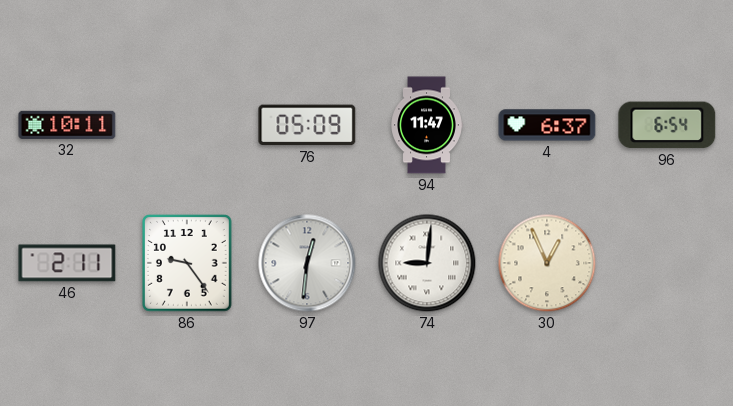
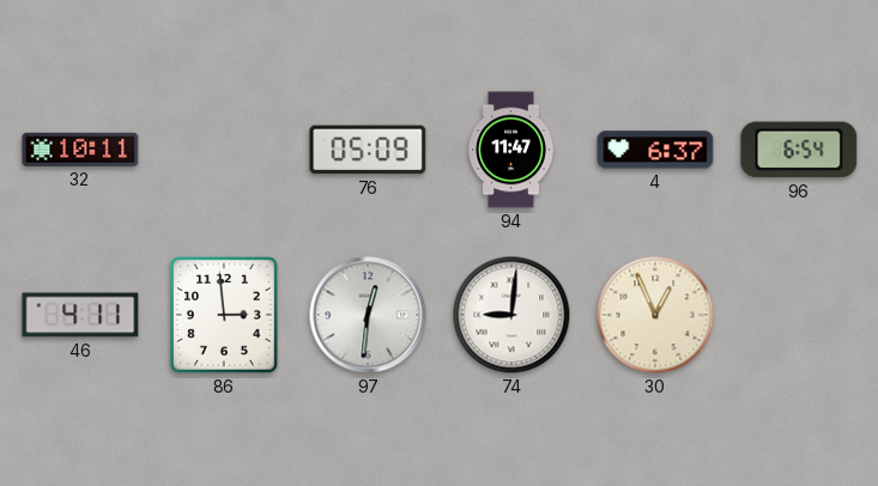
46: 2:11 -> 4:11
86: 9:24 -> 2:59
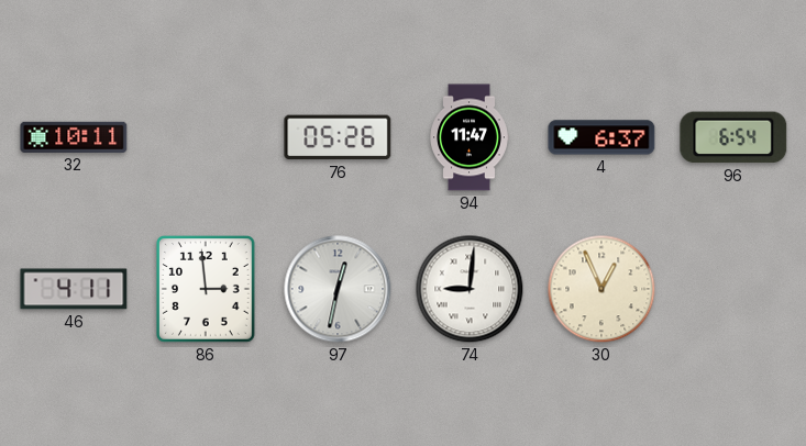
76: 05:09 -> 05:26
97: 12:31 -> 12:32
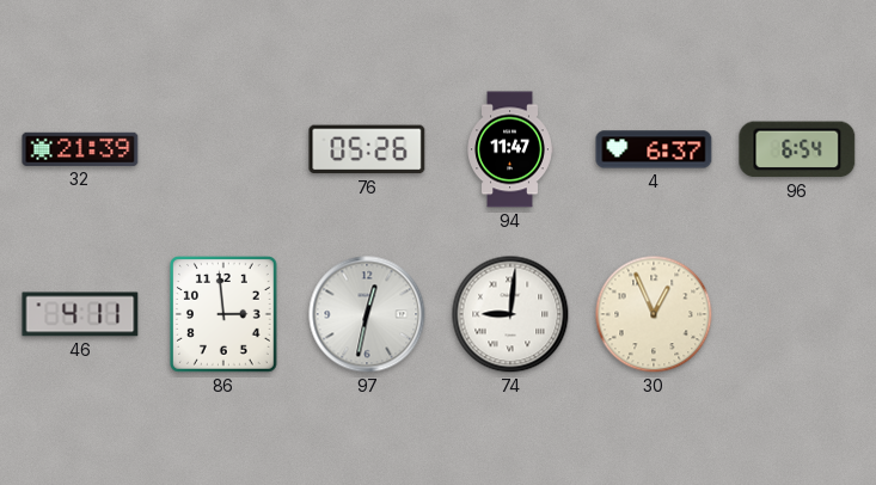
32: 10:11 -> 21:39
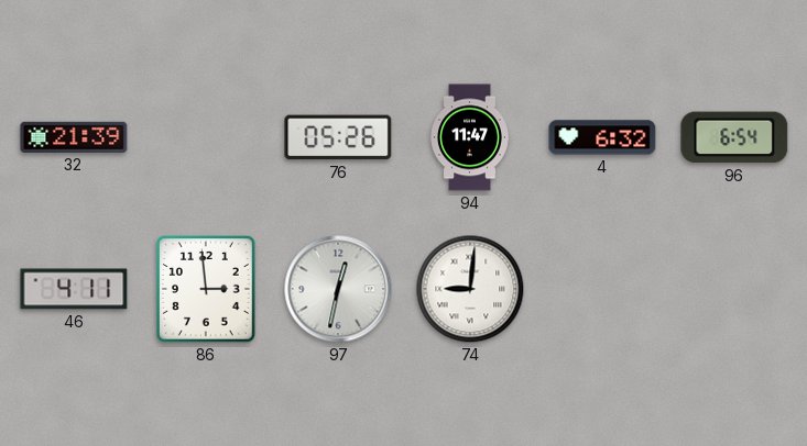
4: 6:37 -> 6:32
30: 12:56 -> none
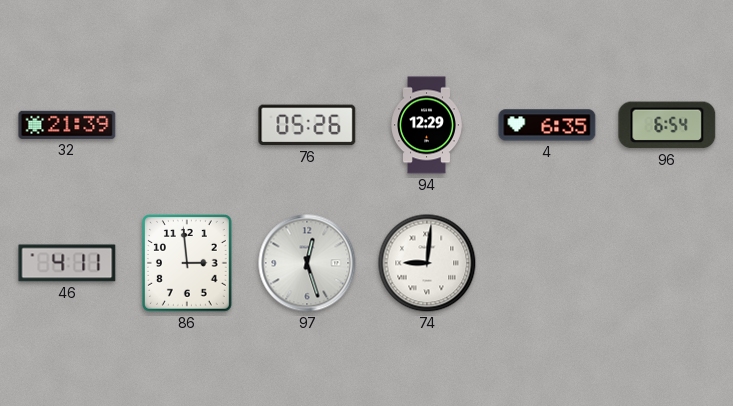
94: 11:47 -> 12:29
4: 6:32 -> 6:35
97: 12:32 -> 12:27
